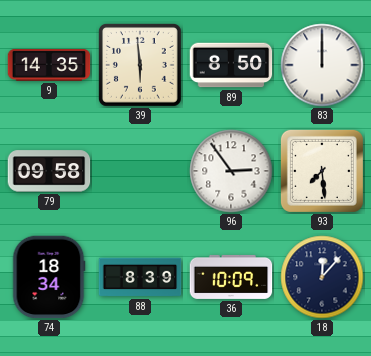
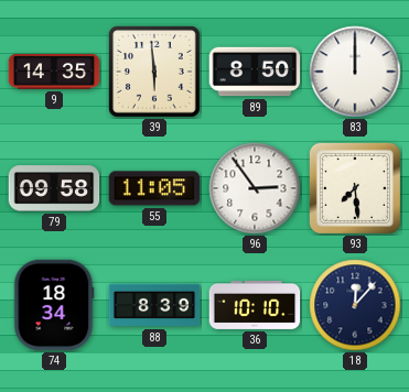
55: none -> 11:05
36: 10:09 -> 10:10
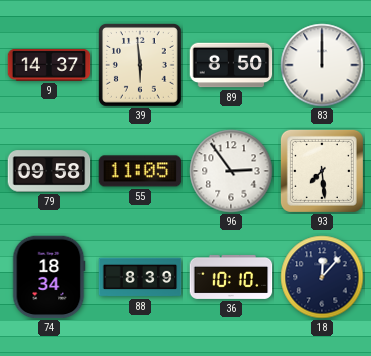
9: 14:35 -> 14:37
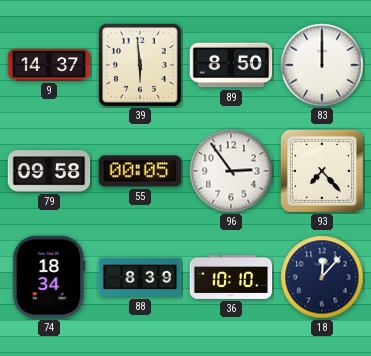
55: 11:05 -> 00:05
93: 7:29 -> 7:23
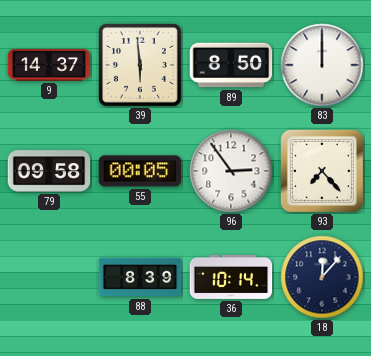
74: 18:34 -> none
36: 10:10 -> 10:14
